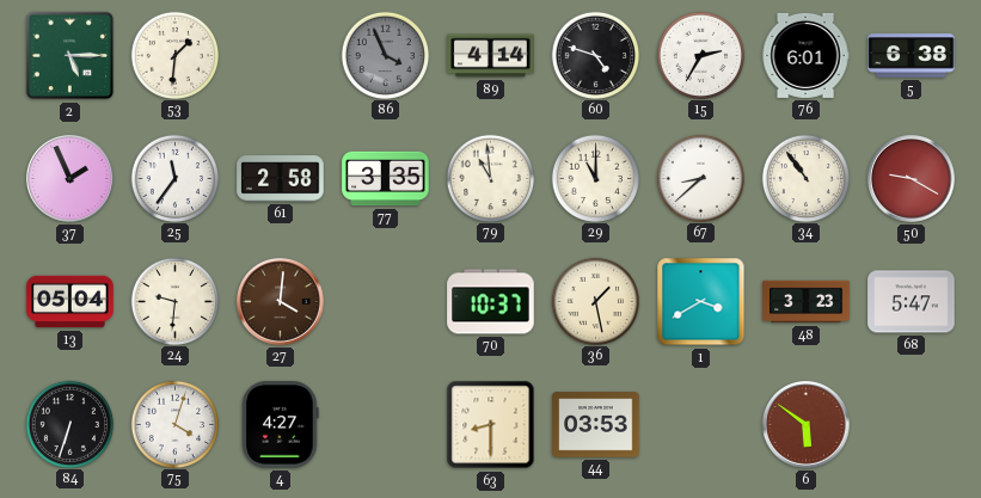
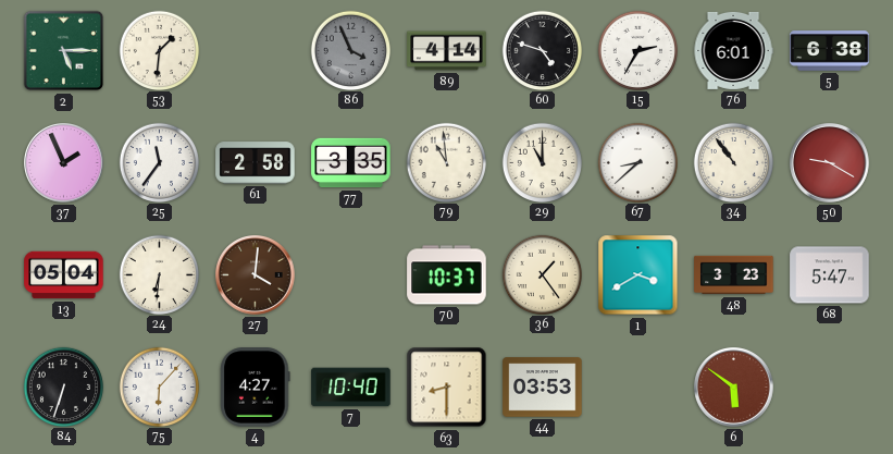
24: 9:31 -> 6:31
36: 1:28 -> 1:24
75: 4:03 -> 6:07
7: none -> 10:40
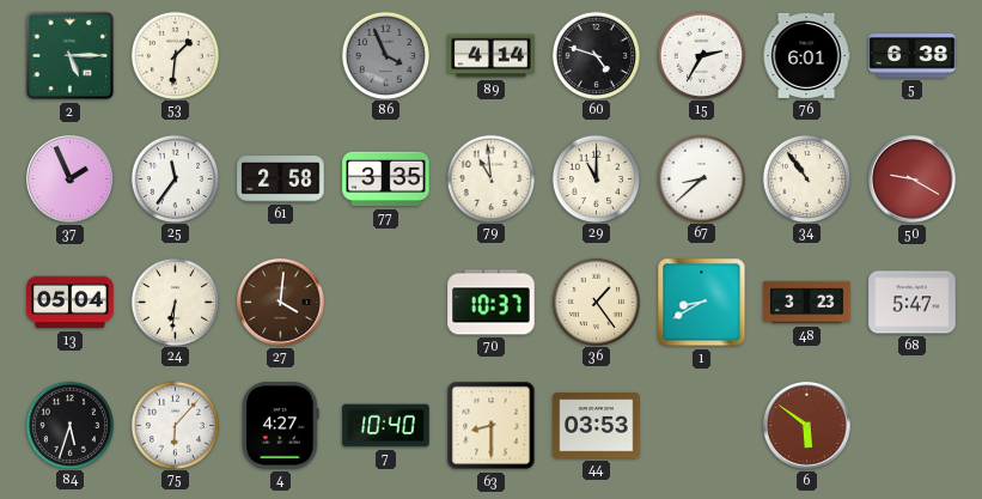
1: 3:40 -> 8:40
84: 6:33 -> 5:33
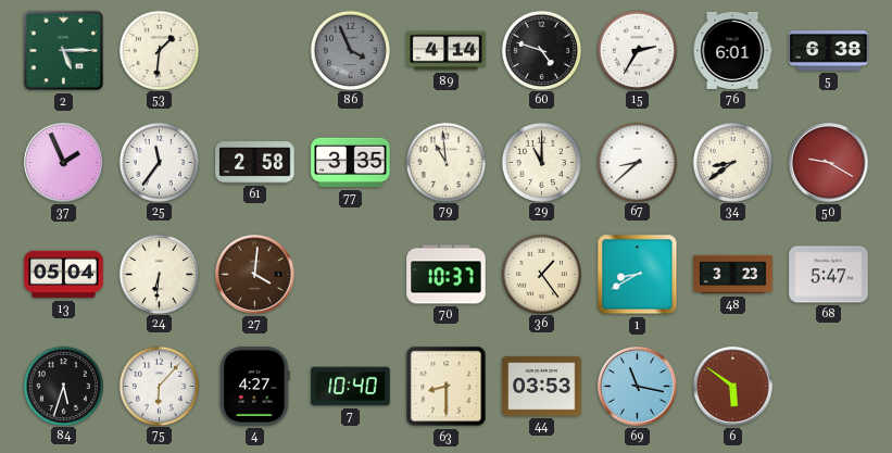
34: 10:54 -> 8:39
69: none -> 11:17
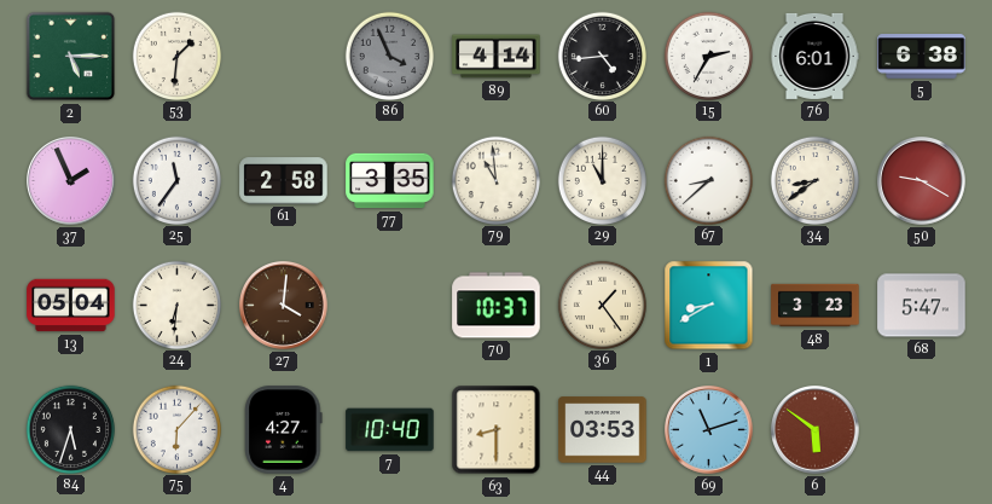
60: 4:48 -> 4:44
69: 11:17 -> 11:12
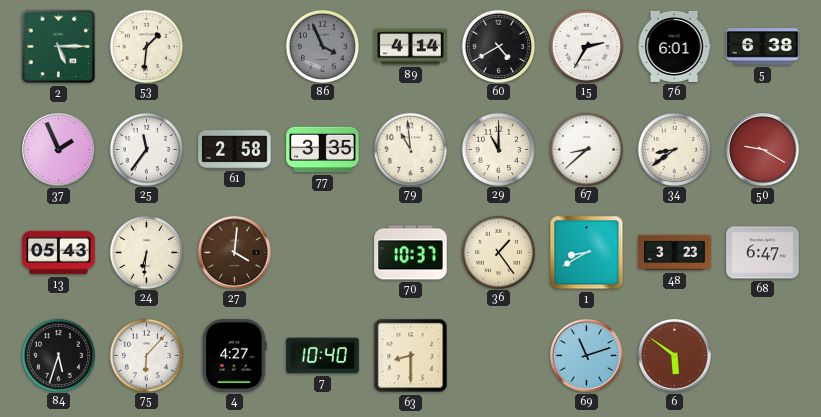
60: 4:44 -> 4:40
13: 05:04 -> 05:43
68: 5:47 -> 6:47
44: 03:53 -> none
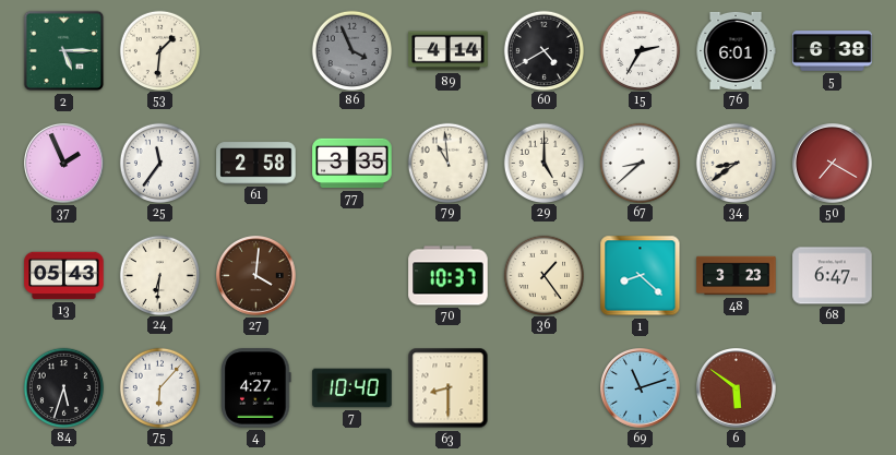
29: 11:00 -> 5:00
50: 9:20 -> 7:20
1: 8:40 -> 8:22
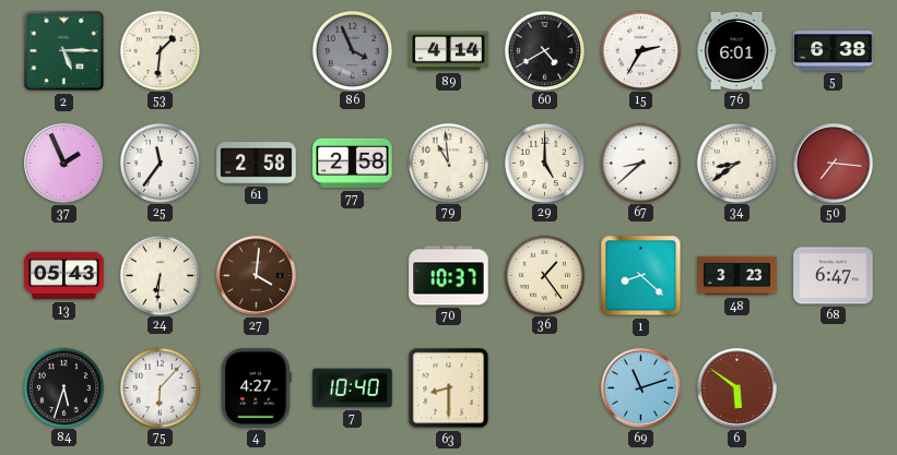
77: 3:35 -> 2:58
50: 7:20 -> 7:16
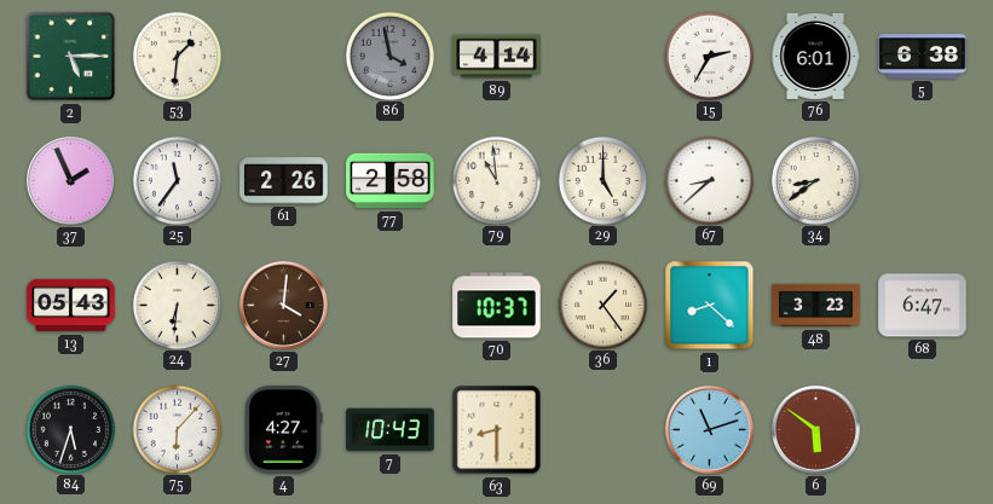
86: 3:56 -> 3:58
60: 4:40 -> none
61: 2:58 -> 2:26
50: 7:16 -> none
7: 10:40 -> 10:43
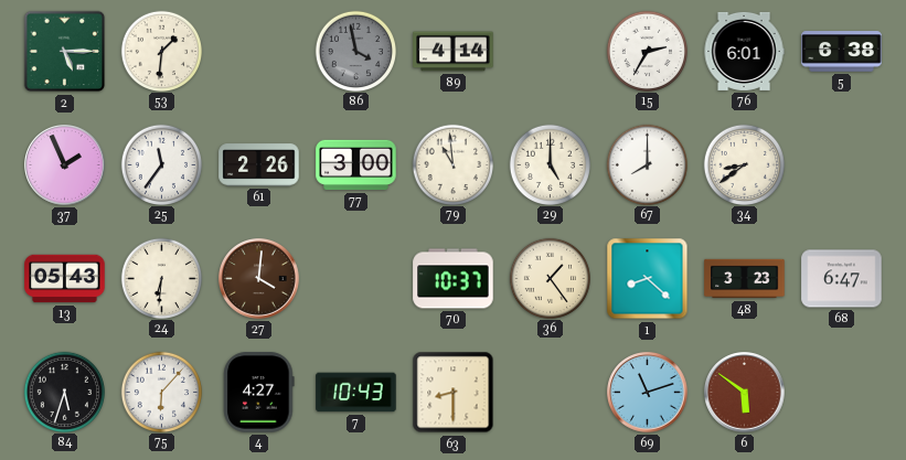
77: 2:58 -> 3:00
67: 8:38 -> 8:00
